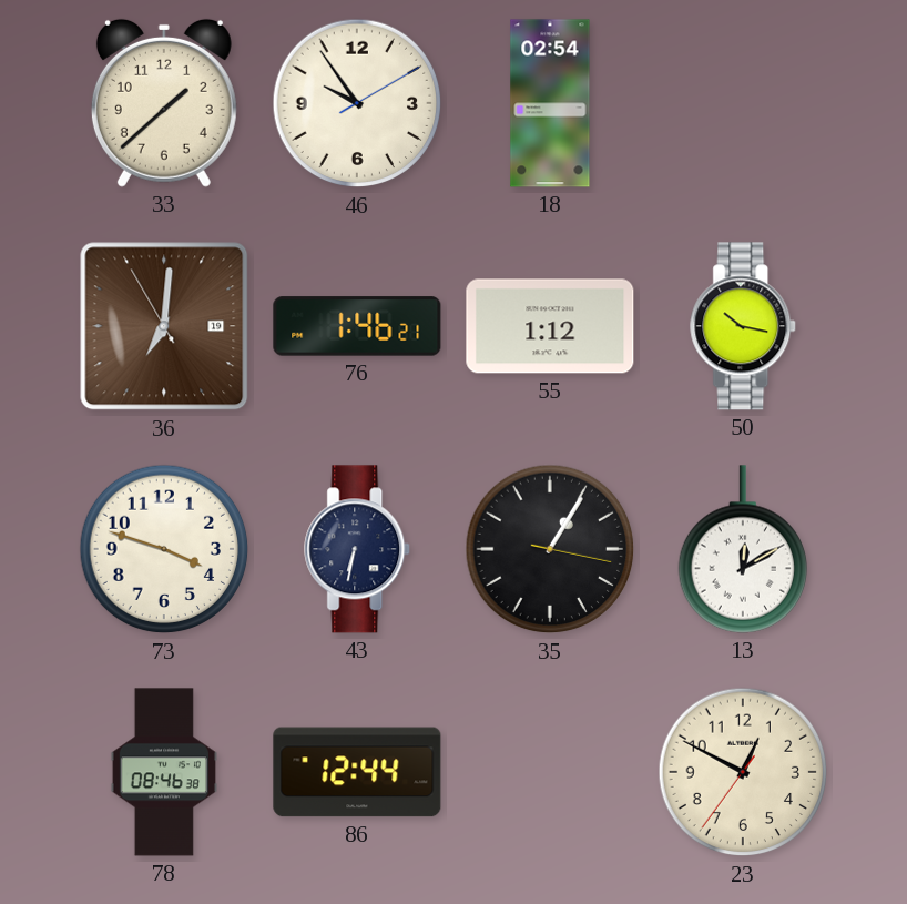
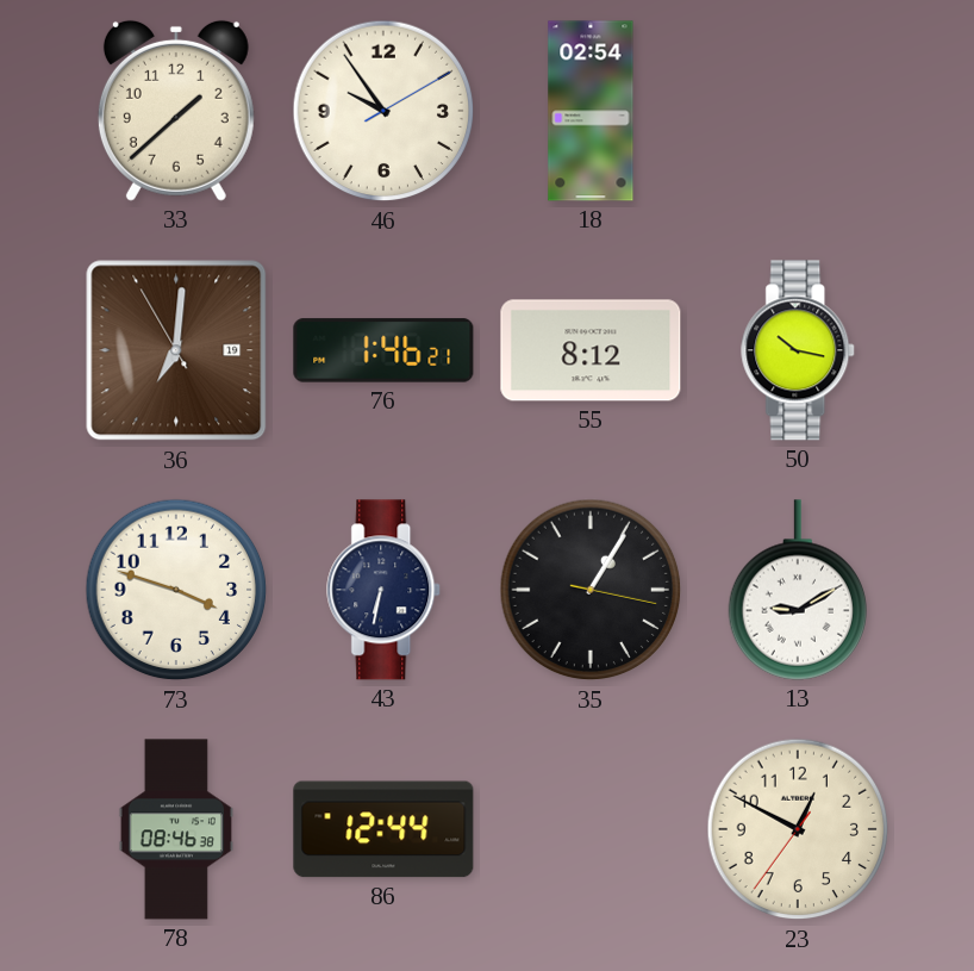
55: 1:12 -> 8:12
13: 12:10 -> 9:10
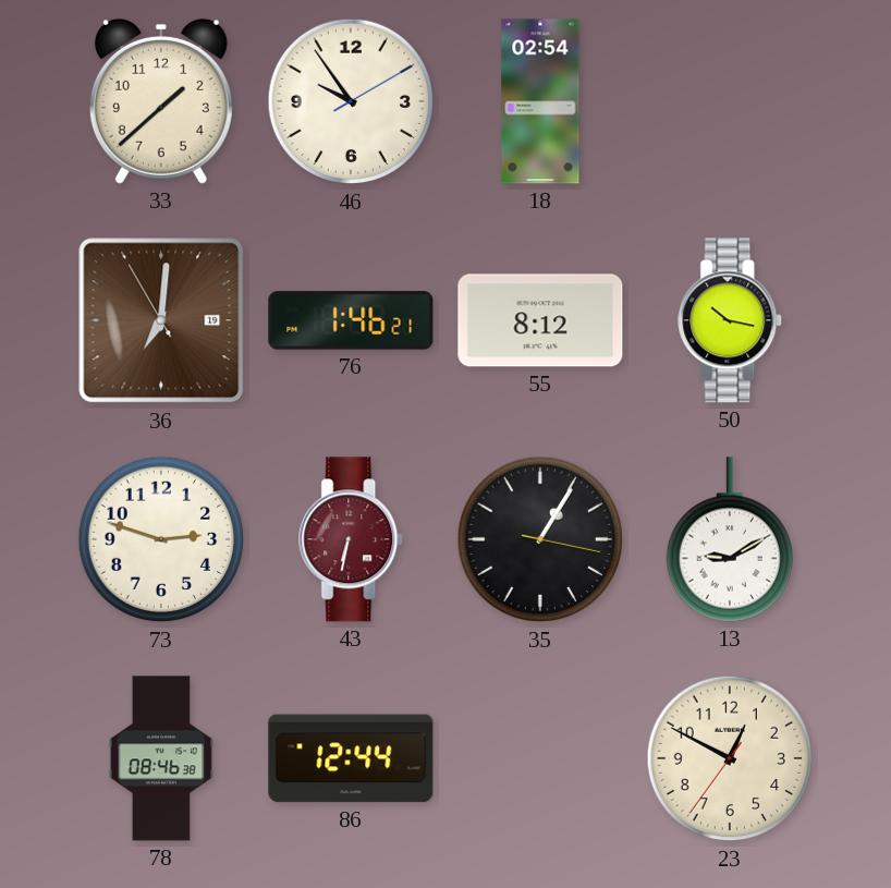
73: 3:48 -> 2:48
43 dial: navy -> burgundy
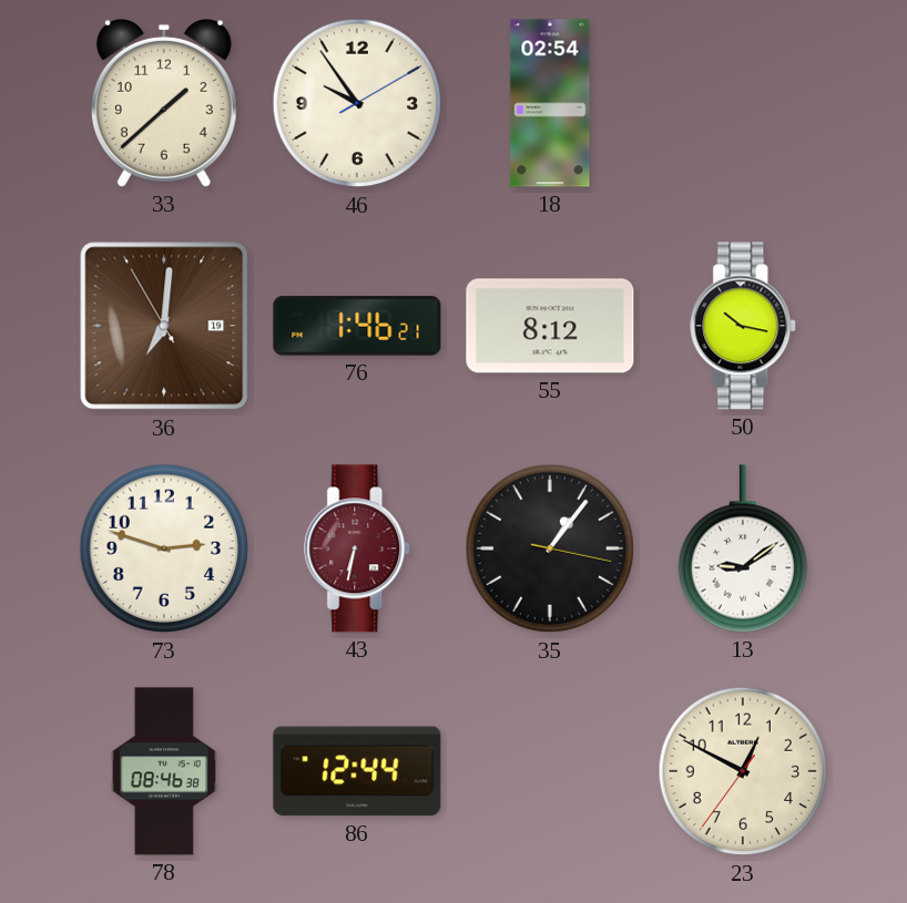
35: 1:05 -> 1:06
13: 9:10 -> 9:09
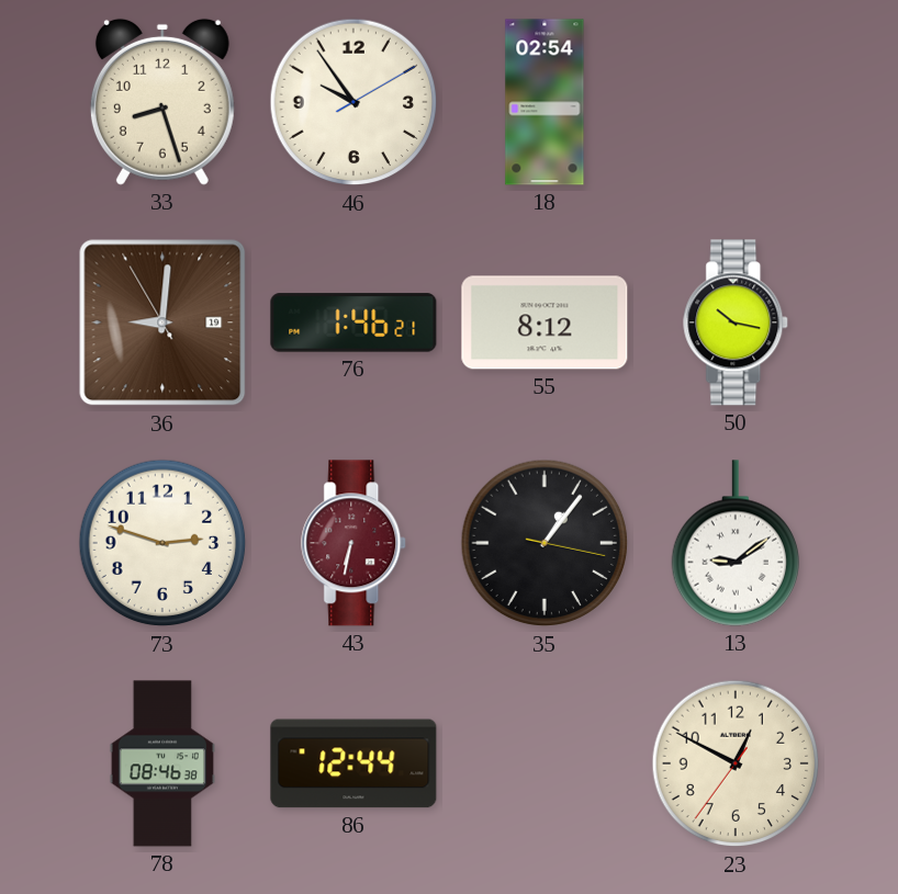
33: 1:38 -> 8:27
36: 7:00 -> 9:00
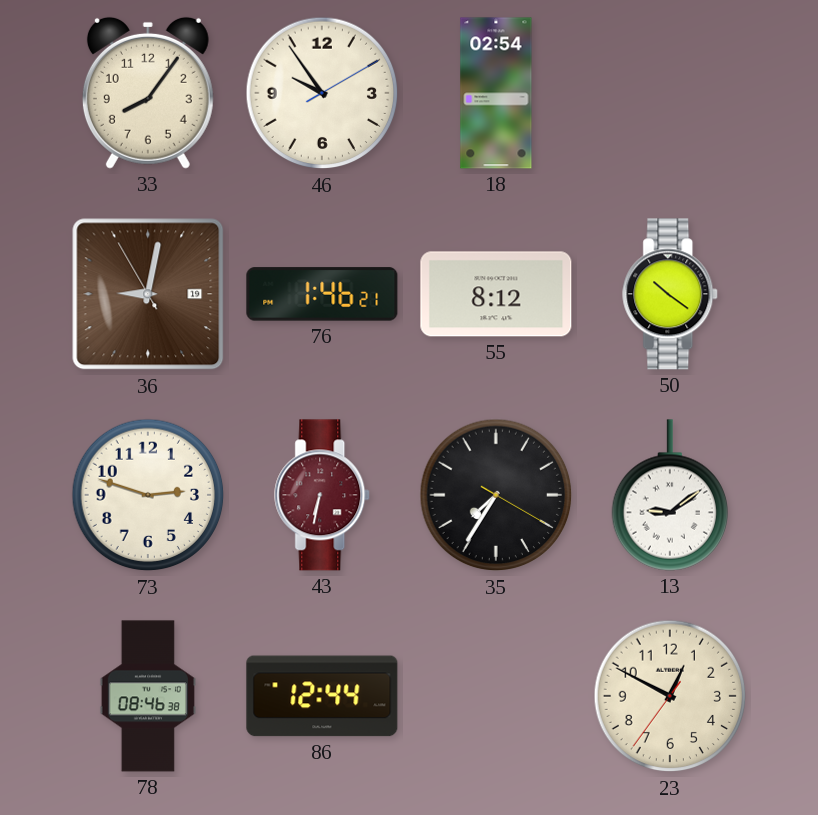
33: 8:27 -> 8:06
36: 9:00 -> 9:01
50: 10:17 -> 10:21
35: 1:06 -> 7:35
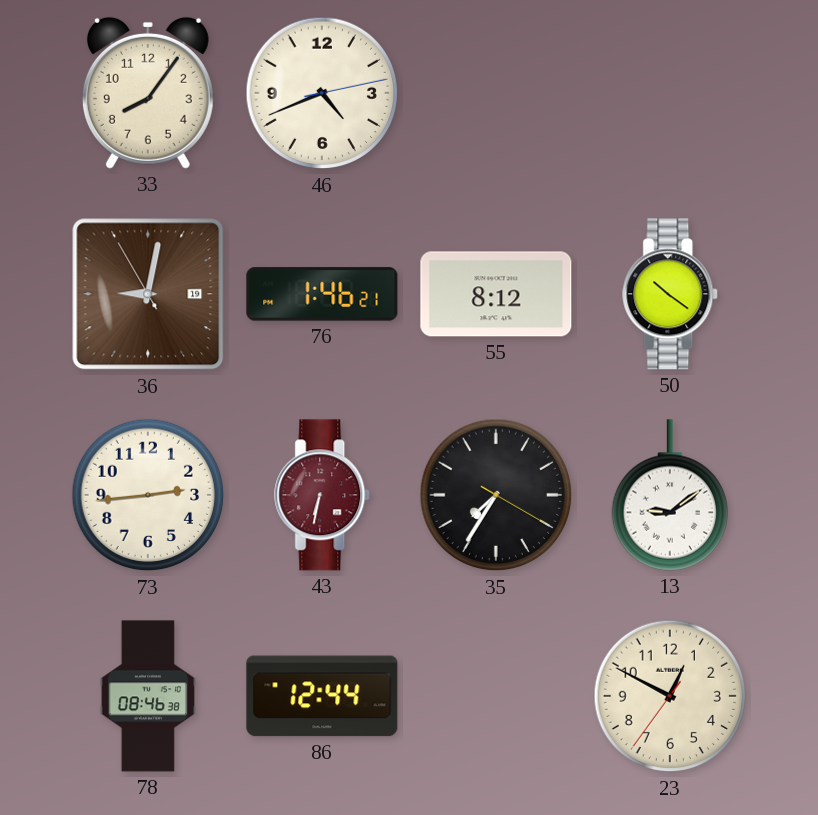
46: 9:54 -> 4:41
18: 02:54 -> none
73: 2:48 -> 2:44
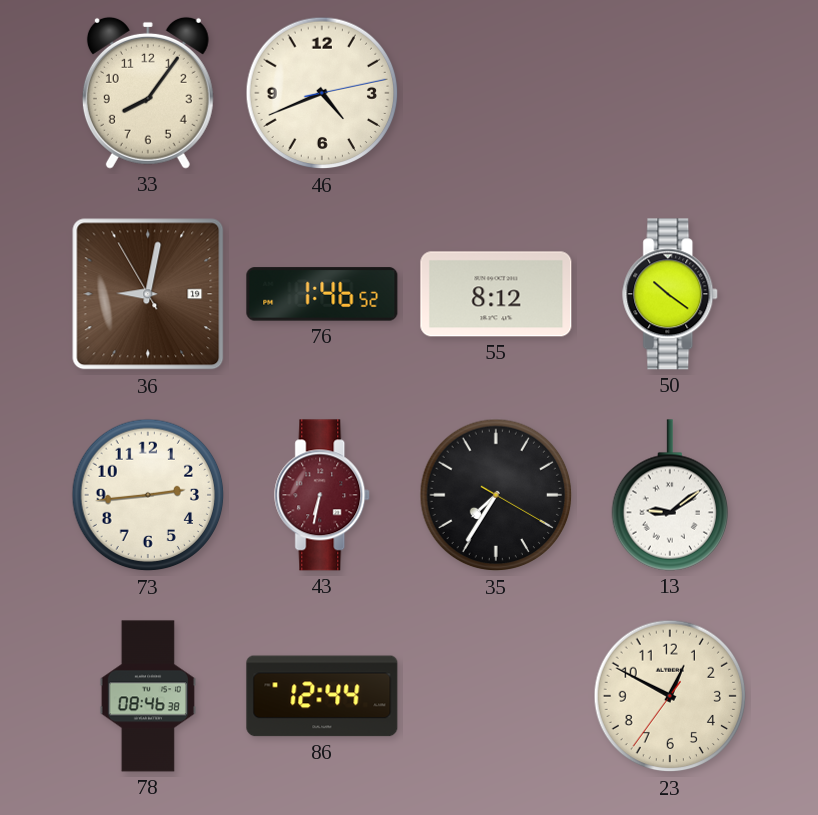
76: 1:46:21 -> 1:46:52
